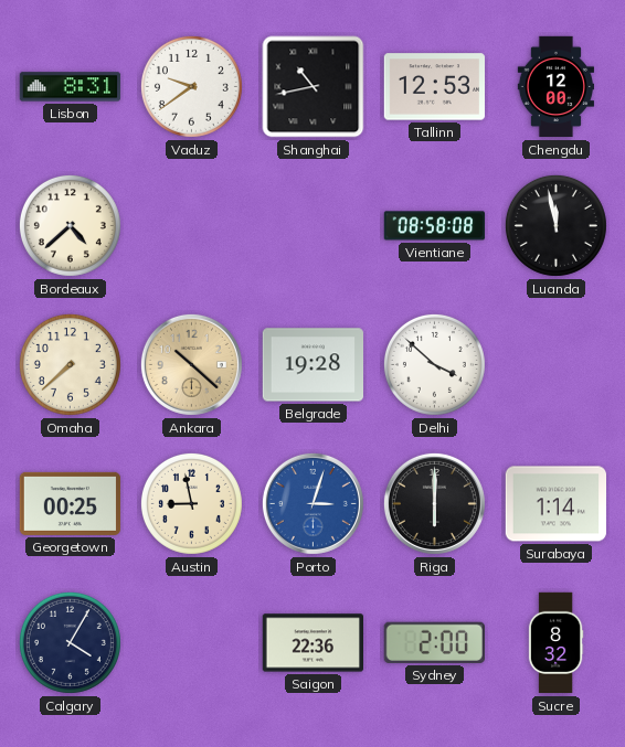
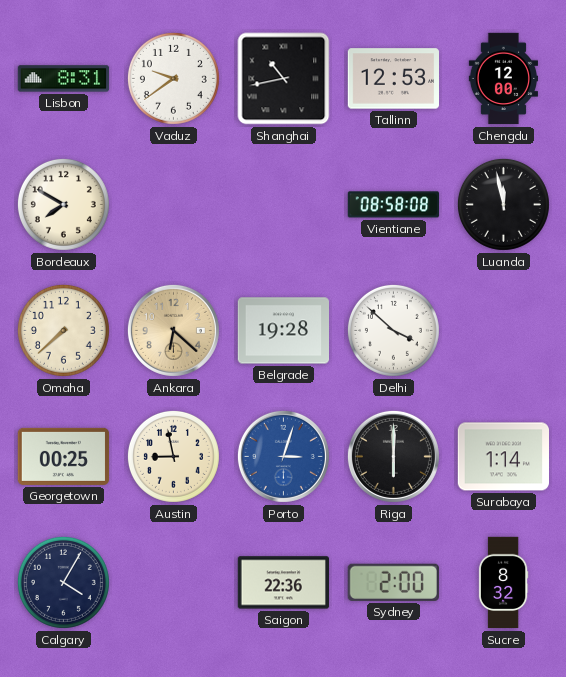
Bordeaux: 4:38 -> 7:50
Ankara: 10:22 -> 6:22
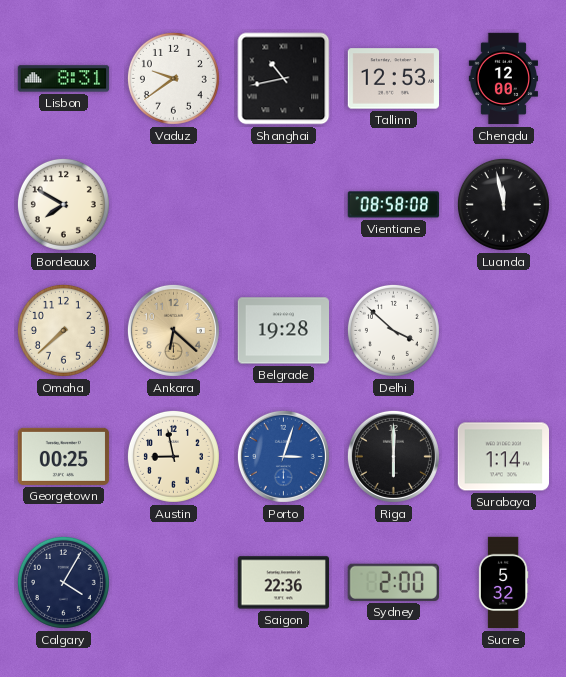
Sucre: 8:32 -> 5:32
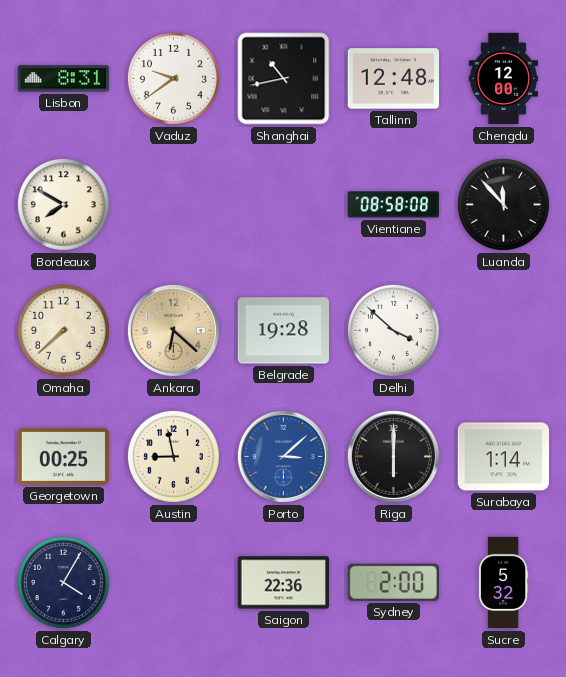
Tallinn: 12:53 -> 12:48
Luanda: 11:58 -> 11:53
Porto: 3:03 -> 3:08
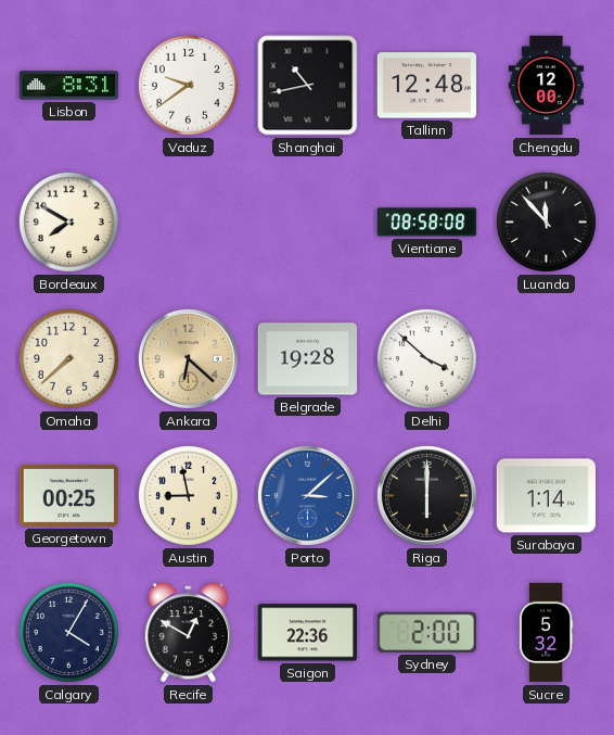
Recife: none -> 12:50
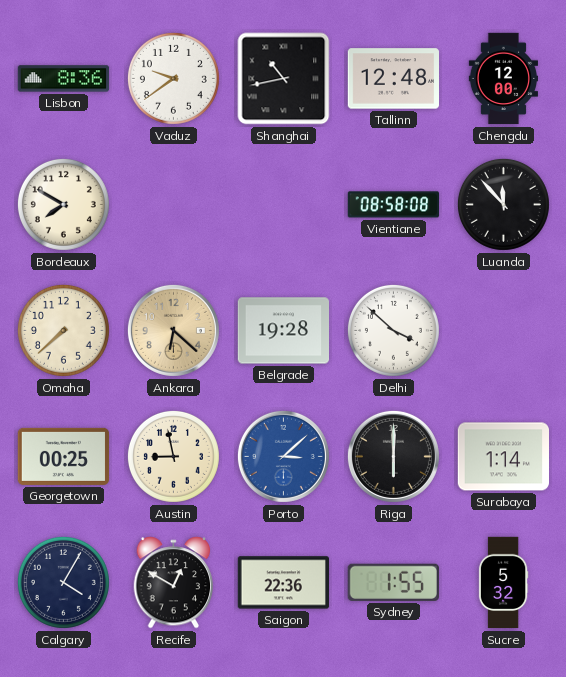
Lisbon: 8:31 -> 8:36
Sydney: 2:00 -> 1:55
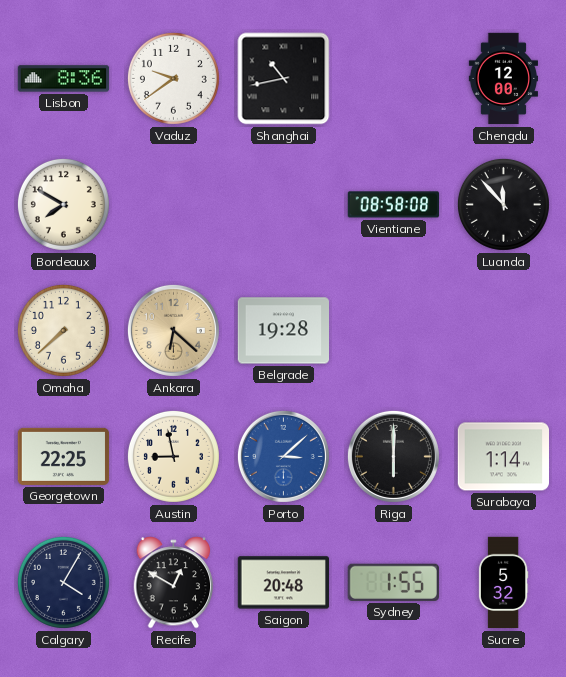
Tallinn: 12:48 -> none
Delhi: 3:52 -> none
Georgetown: 00:25 -> 22:25
Saigon: 22:36 -> 20:48
